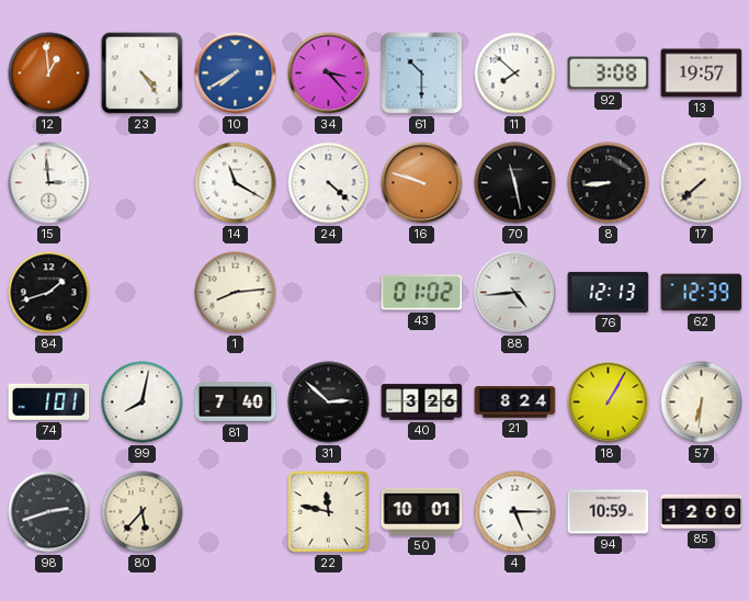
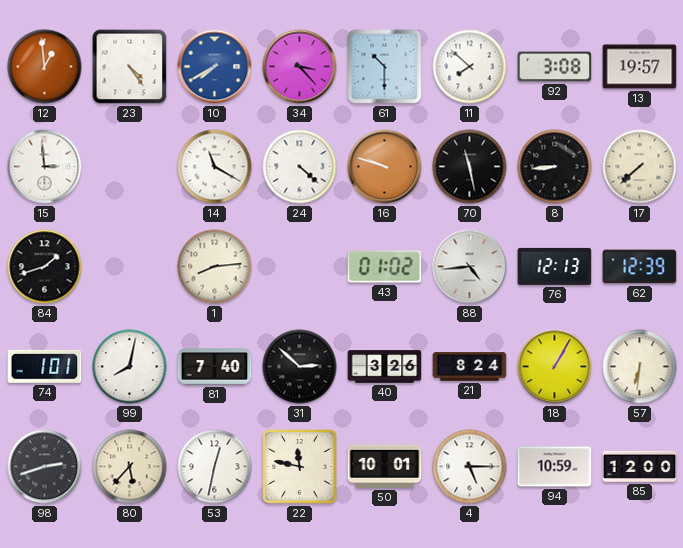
53: none -> 12:32
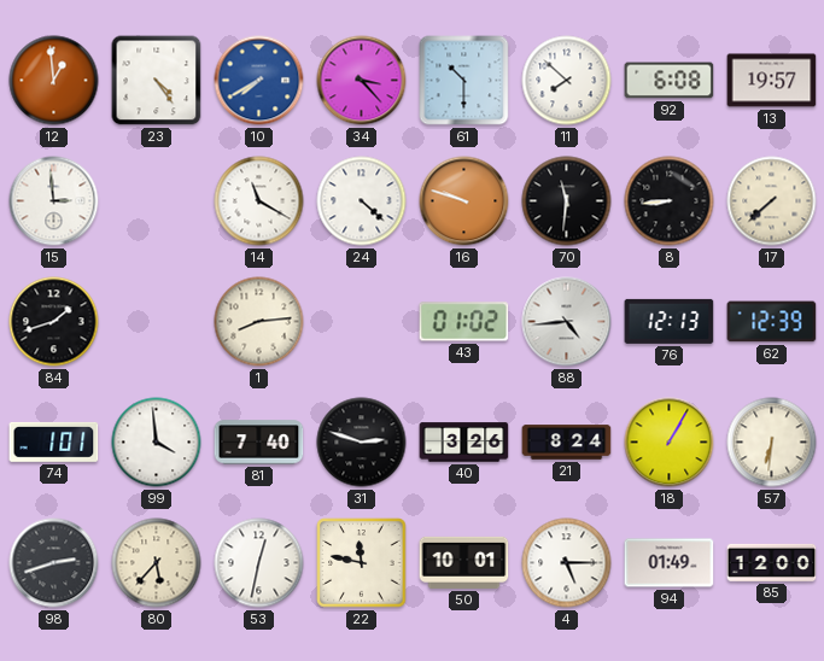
92: 3:08 -> 6:08
70: 11:28 -> 11:31
99: 8:02 -> 3:59
31: 2:52 -> 2:48
94: 10:59 -> 01:49
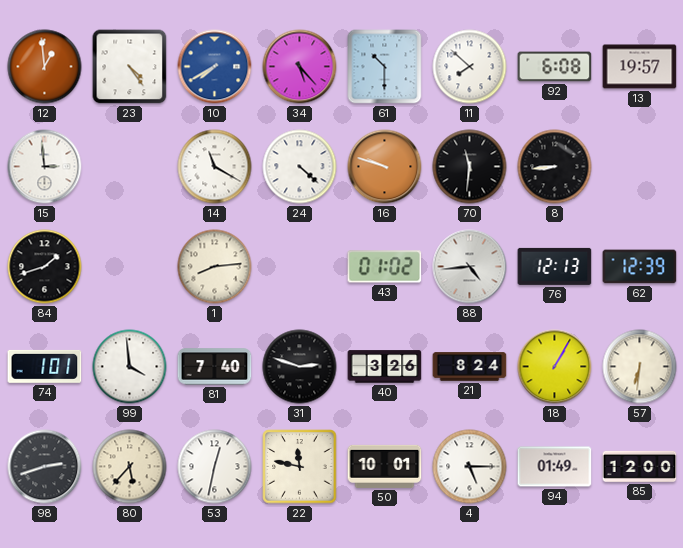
34: 3:23 -> 5:23
17: 7:38 -> none
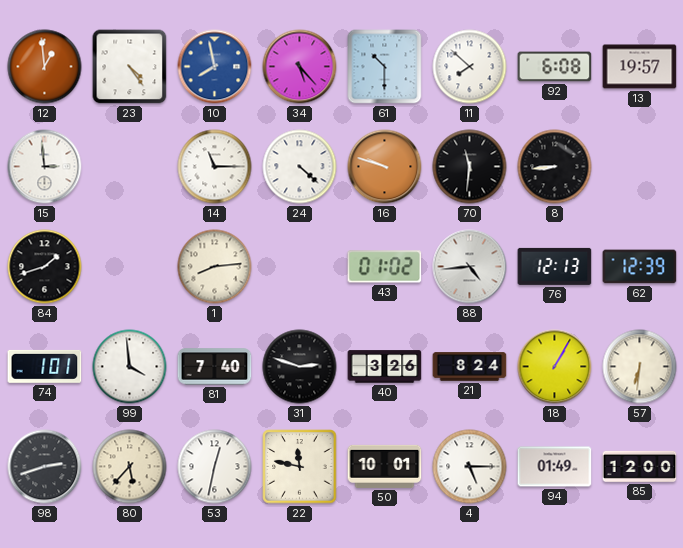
10: 7:40 -> 7:58
14: 11:20 -> 11:15
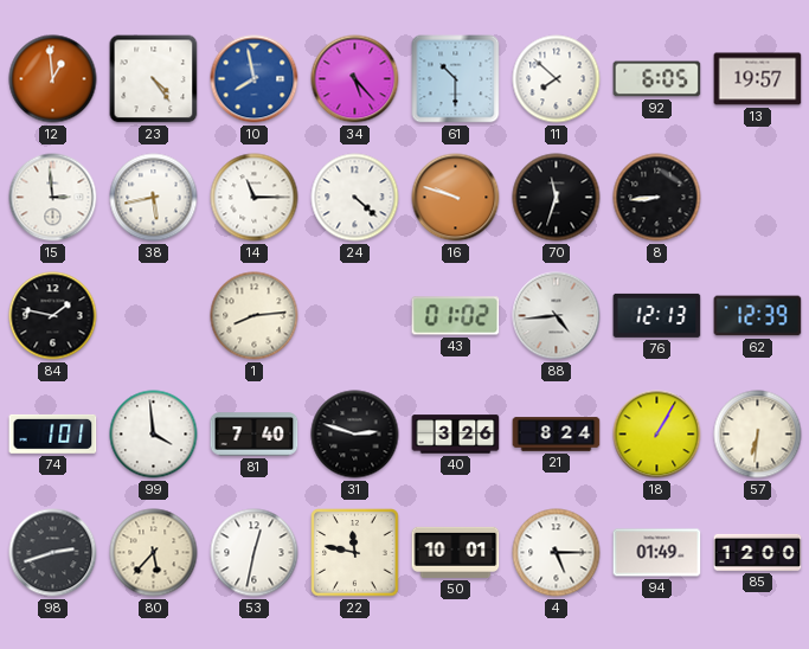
92: 6:08 -> 6:05
38: none -> 5:43
70: 11:31 -> 11:33
84: 1:42 -> 1:47
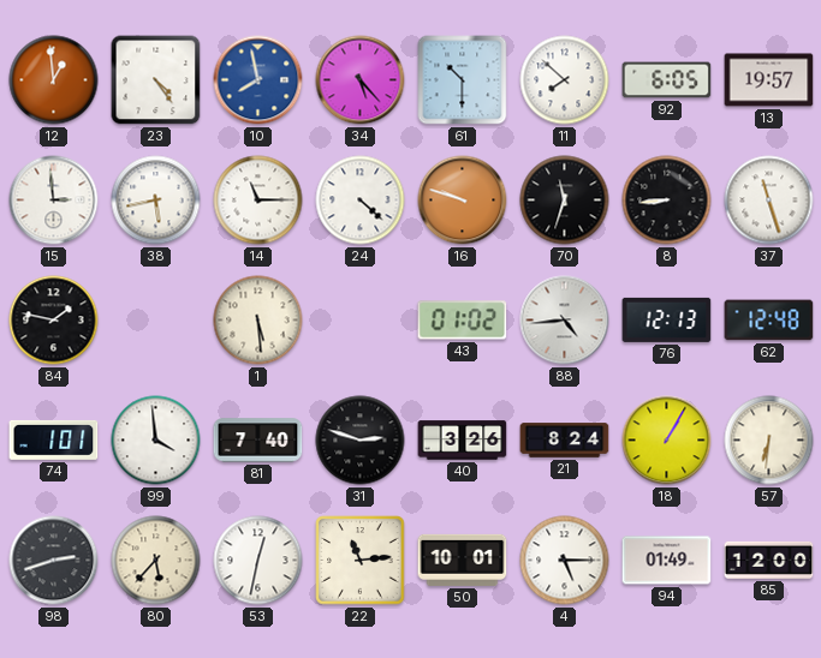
37: none -> 11:27
1: 8:14 -> 5:29
62: 12:39 -> 12:48
22: 11:47 -> 11:14
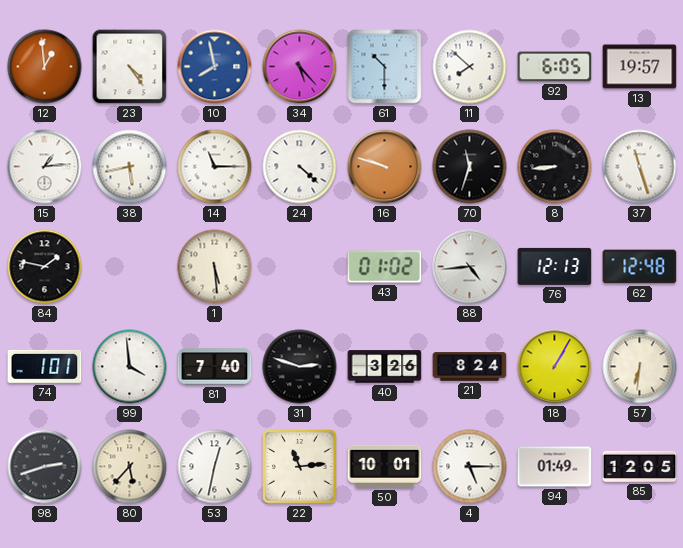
15: 2:59 -> 1:14
85: 12:00 -> 12:05
